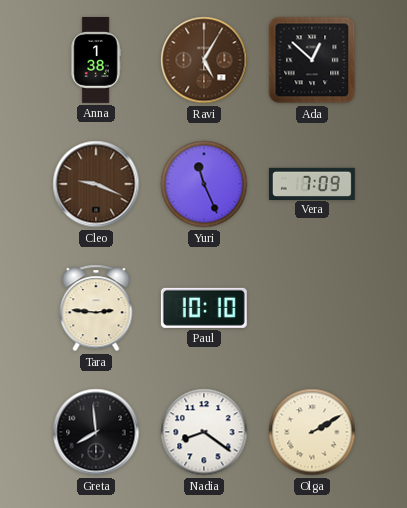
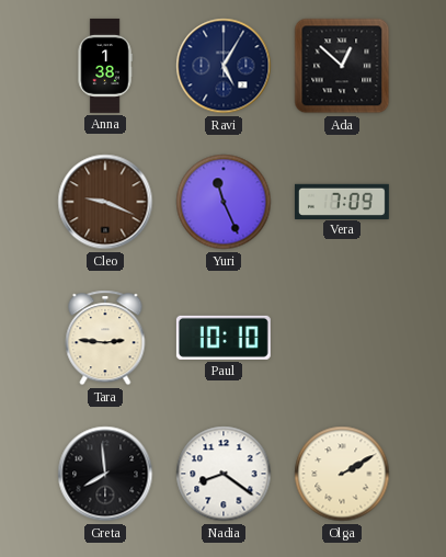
Ravi dial: brown -> navy
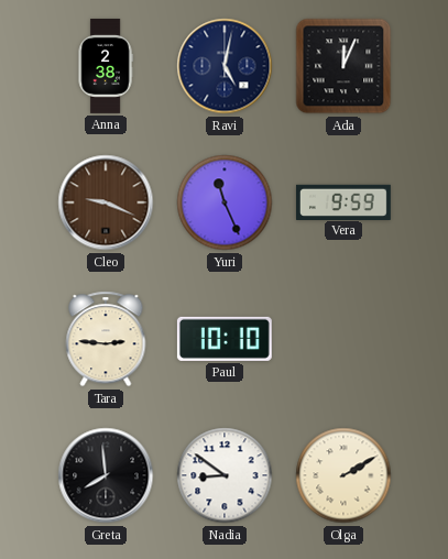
Anna: 1:38 -> 2:38
Ravi: 5:05 -> 5:02
Ada: 12:52 -> 12:04
Vera: 7:09 -> 9:59
Nadia: 8:21 -> 8:51
